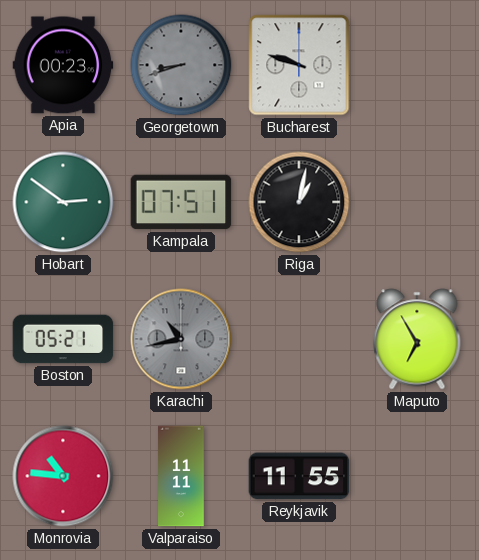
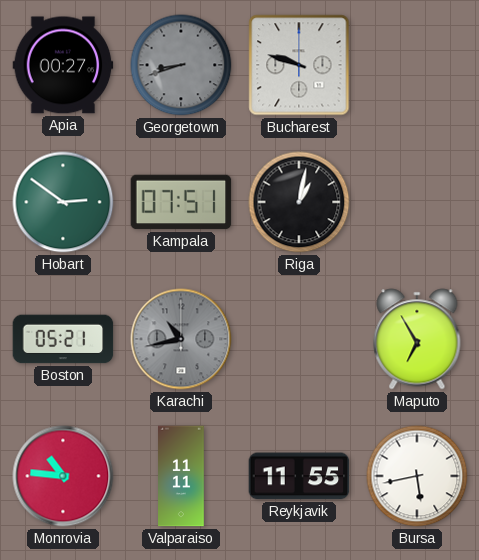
Apia: 00:23 -> 00:27
Bursa: none -> 5:43
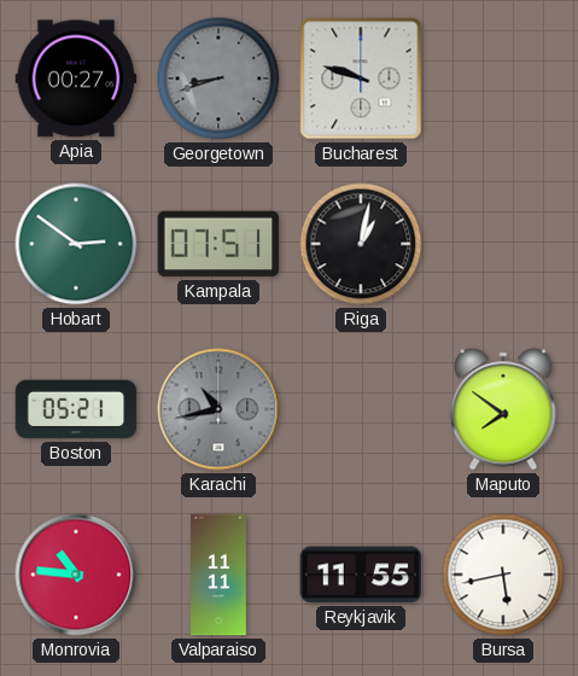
Maputo: 6:55 -> 7:51
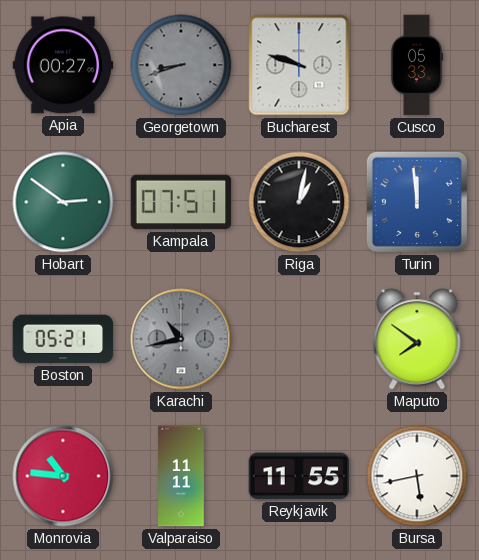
Cusco: none -> 05:33
Turin: none -> 11:59
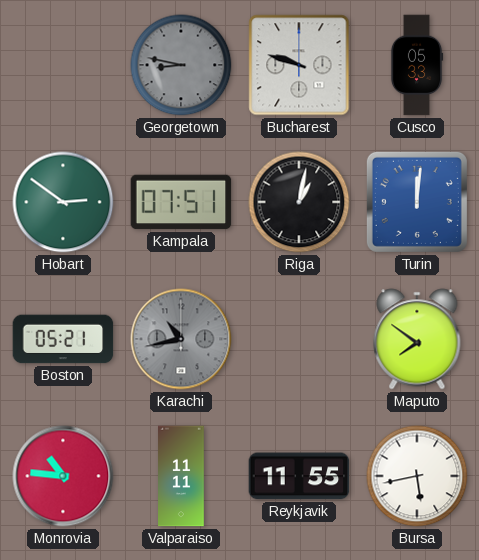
Apia: 00:27 -> none
Georgetown: 8:42 -> 8:47
Turin: 11:59 -> 12:01
